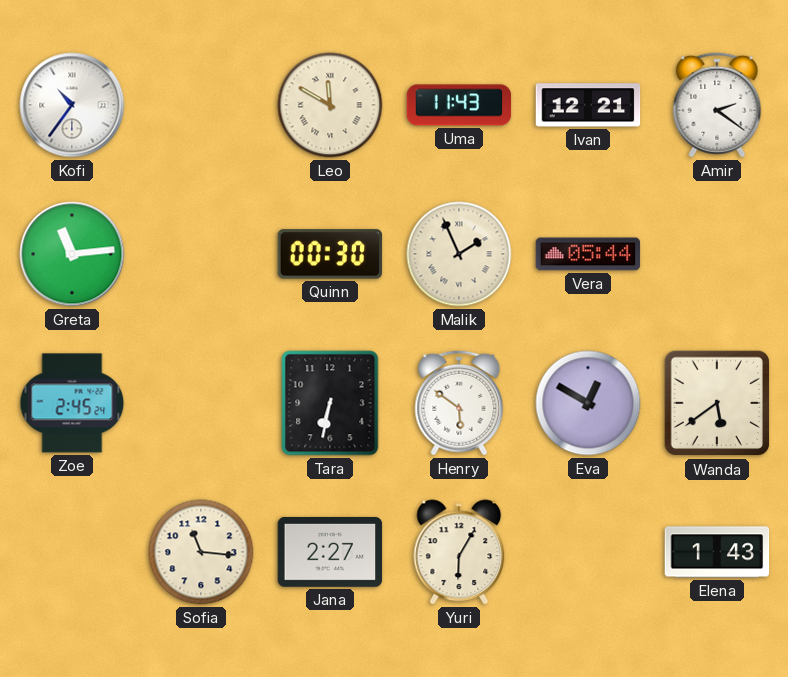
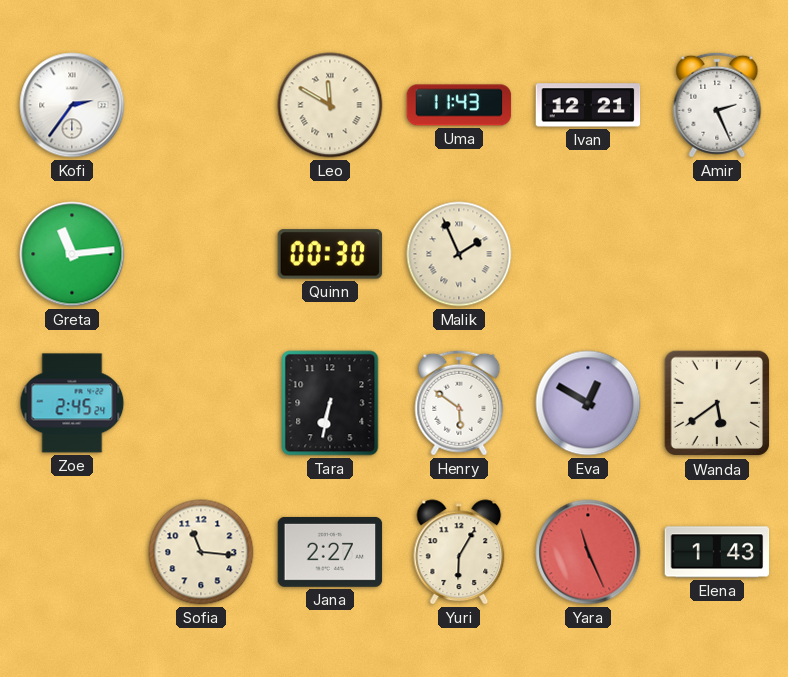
Kofi: 10:36 -> 2:36
Amir: 2:21 -> 2:26
Vera: 05:44 -> none
Yara: none -> 11:26
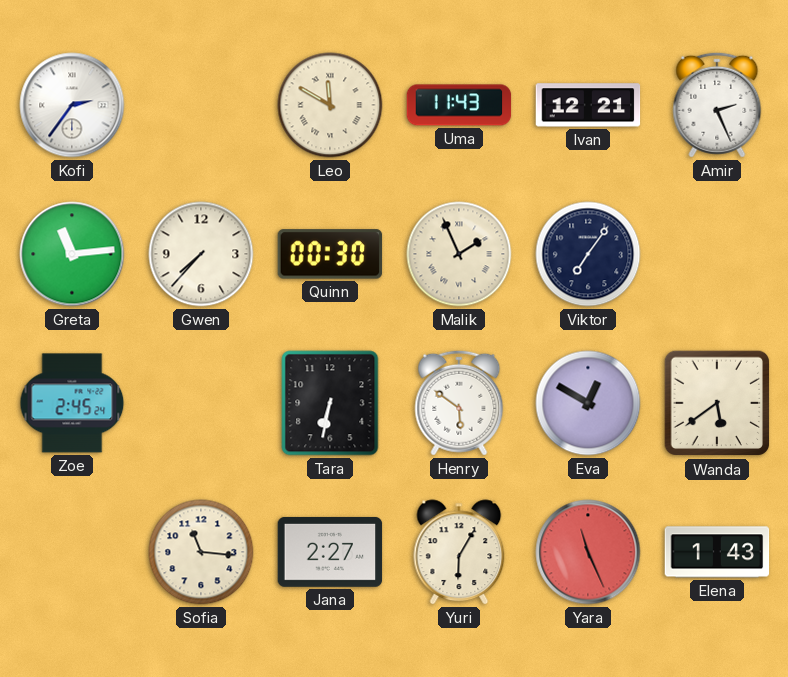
Gwen: none -> 7:37
Viktor: none -> 7:06
